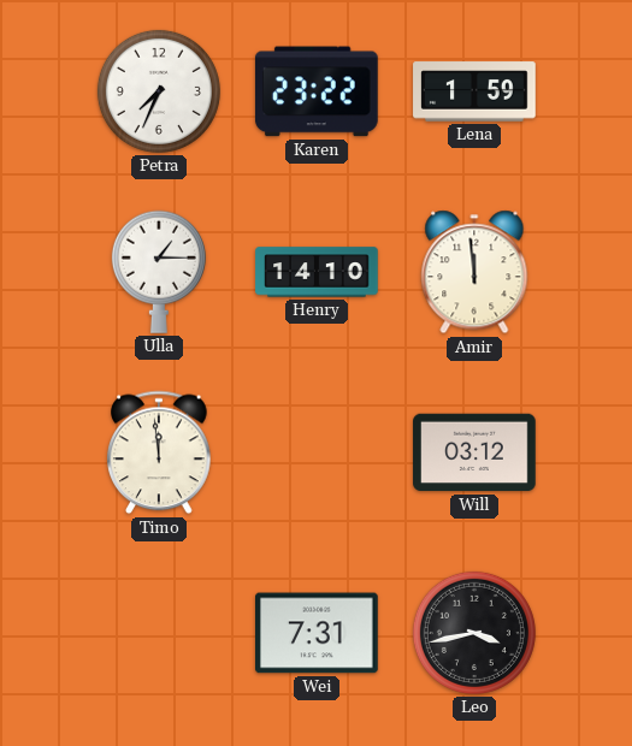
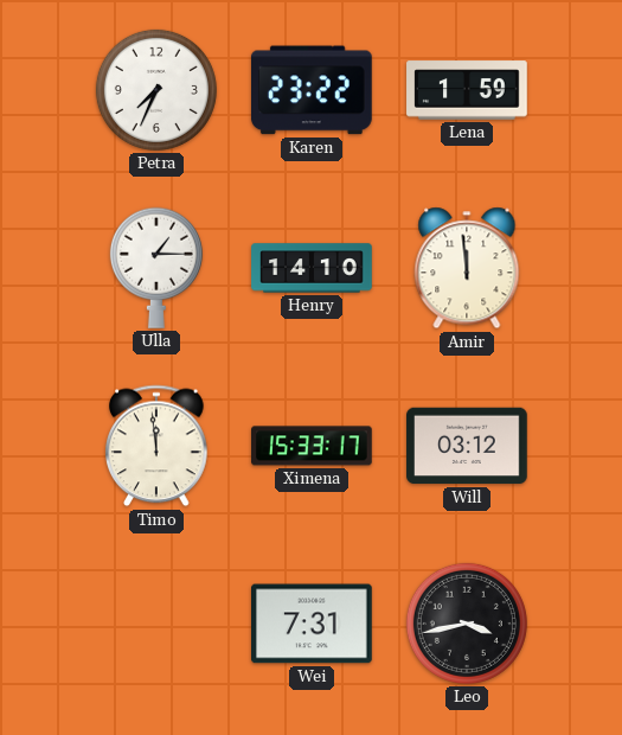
Ximena: none -> 15:33
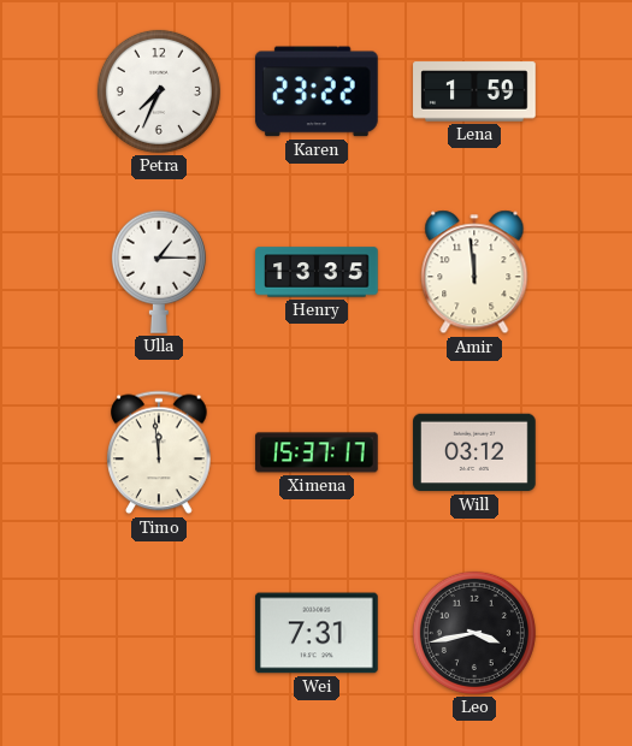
Henry: 14:10 -> 13:35
Ximena: 15:33 -> 15:37
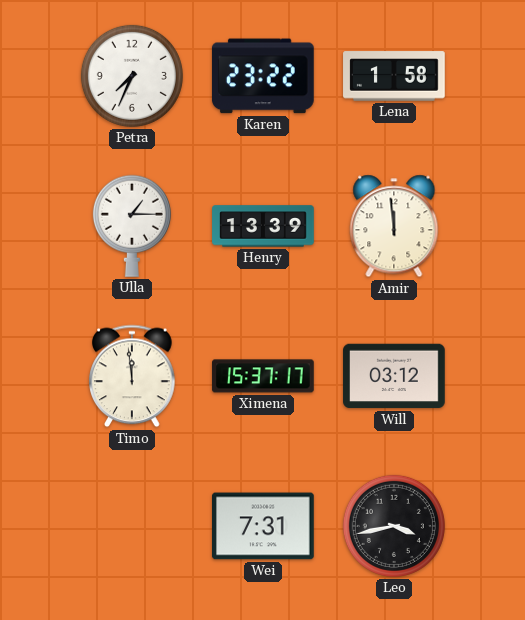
Lena: 1:59 -> 1:58
Henry: 13:35 -> 13:39
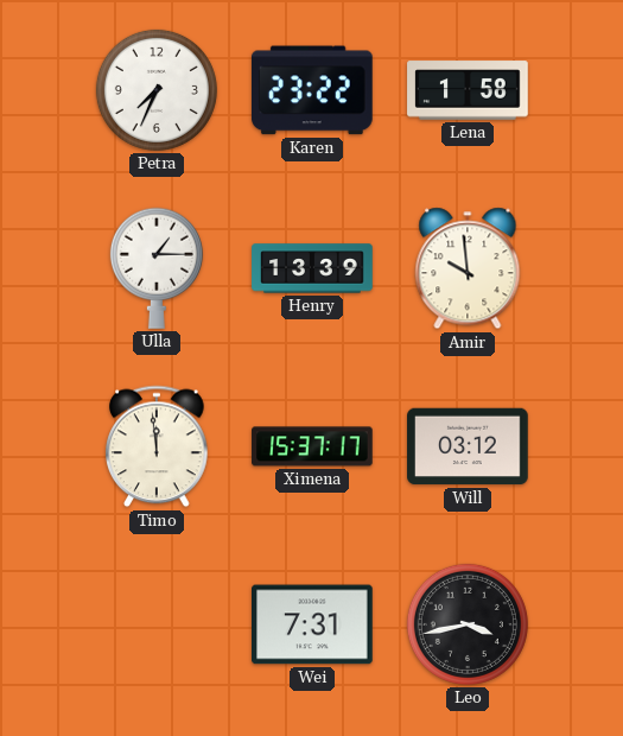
Amir: 11:59 -> 9:59
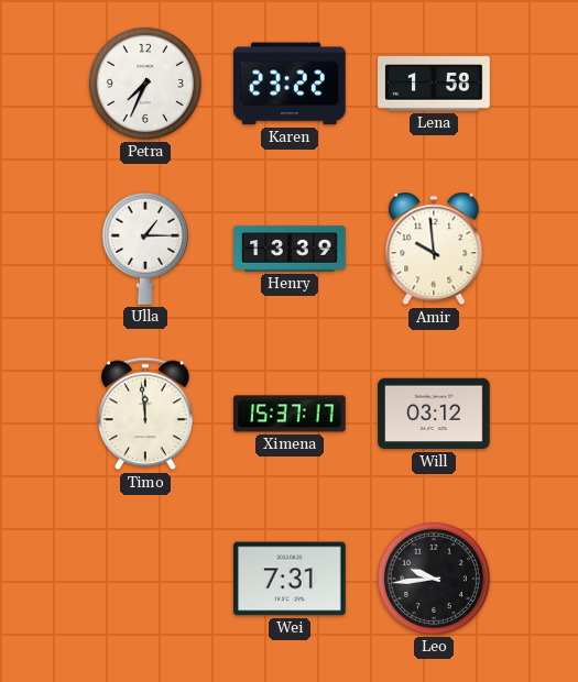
Leo: 3:43 -> 9:44
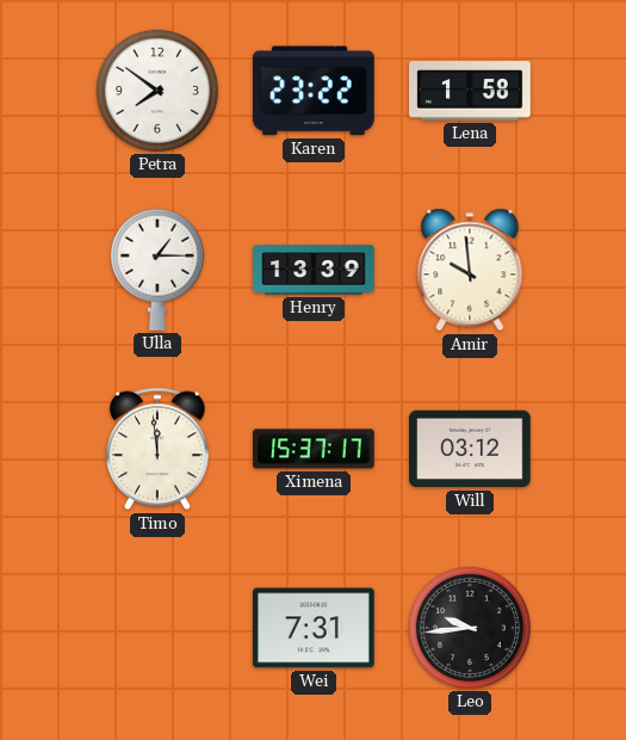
Petra: 7:34 -> 7:51
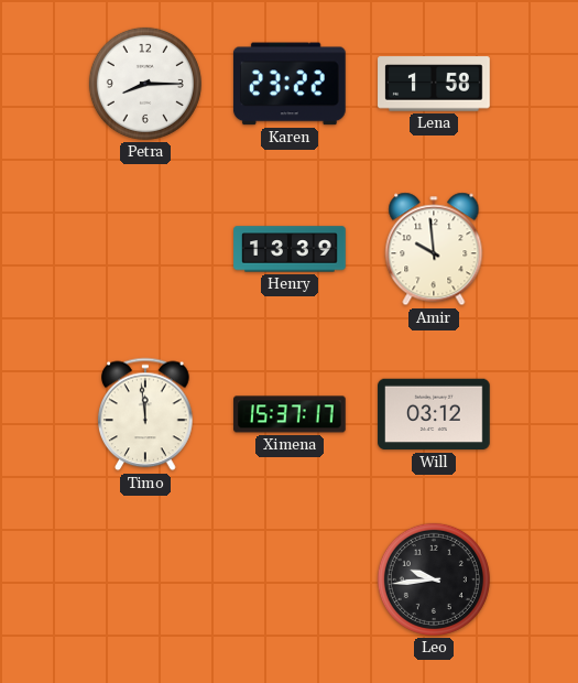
Petra: 7:51 -> 8:15
Ulla: 1:15 -> none
Wei: 7:31 -> none
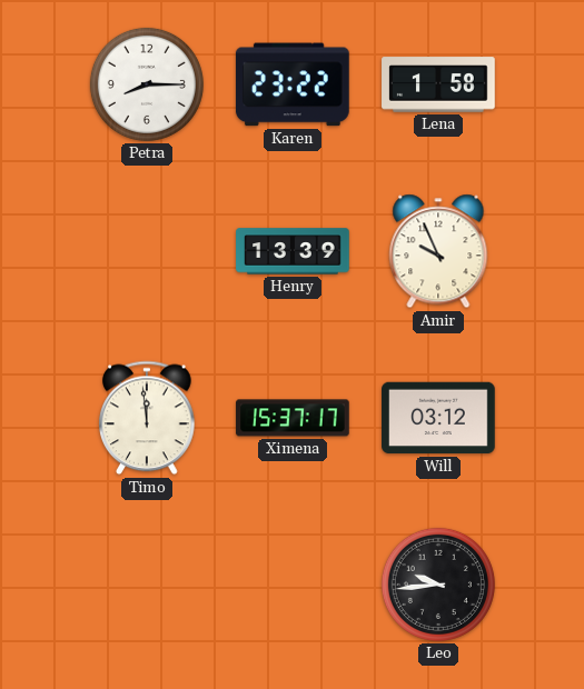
Amir: 9:59 -> 9:56
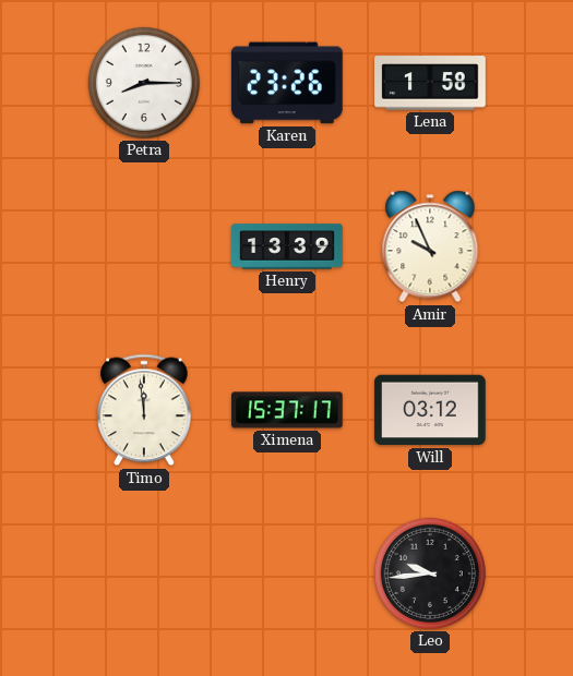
Karen: 23:22 -> 23:26
